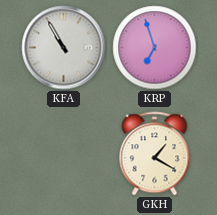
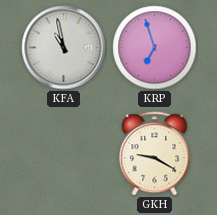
KFA: 10:55 -> 10:58
GKH: 1:20 -> 9:20
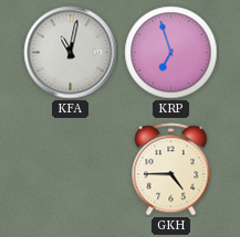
KFA: 10:58 -> 11:02
GKH: 9:20 -> 4:45
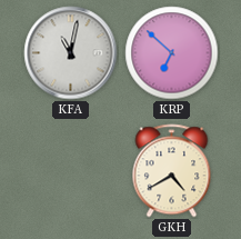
KRP: 6:57 -> 6:52
GKH: 4:45 -> 4:40
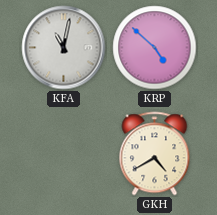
KRP: 6:52 -> 4:52
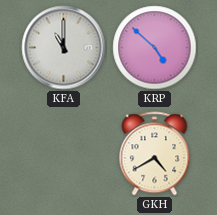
KFA: 11:02 -> 11:00
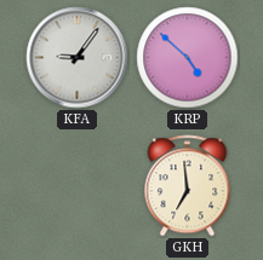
KFA: 11:00 -> 9:06
GKH: 4:40 -> 6:59
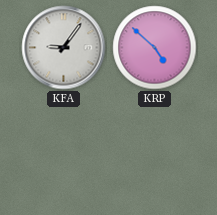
GKH: 6:59 -> none
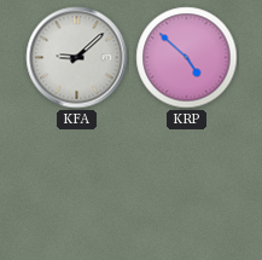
KFA: 9:06 -> 9:08
